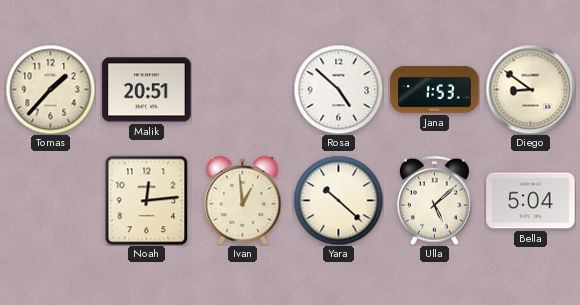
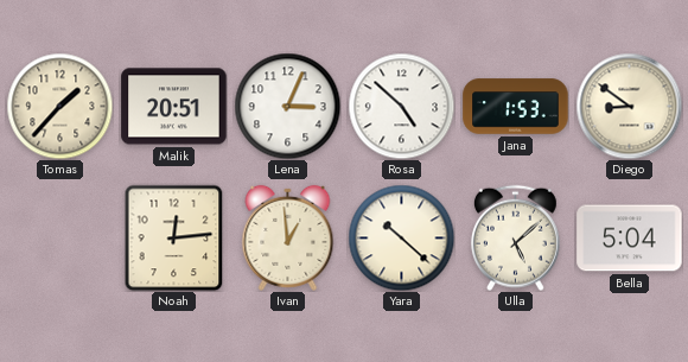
Lena: none -> 3:04
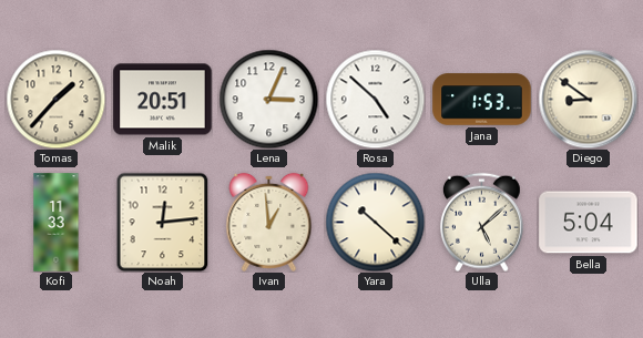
Kofi: none -> 11:33
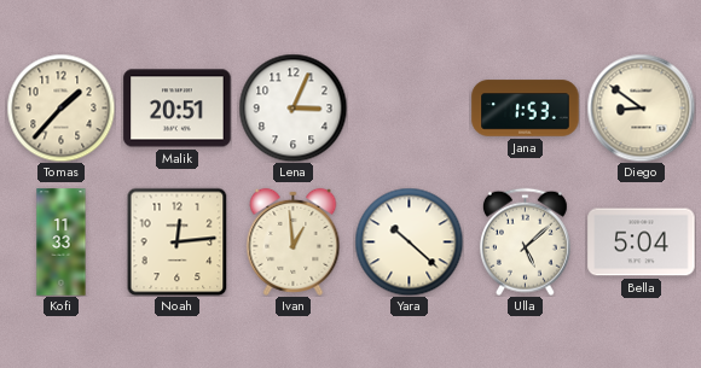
Rosa: 4:52 -> none
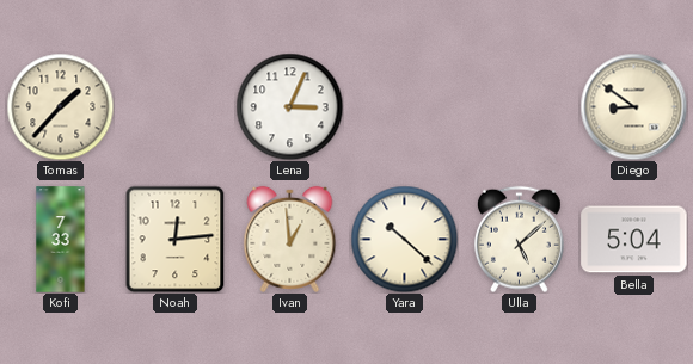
Malik: 20:51 -> none
Jana: 1:53 -> none
Kofi: 11:33 -> 7:33
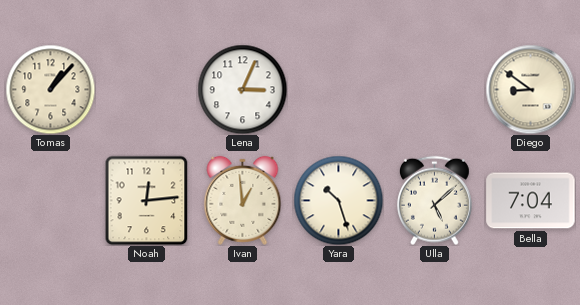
Tomas: 1:37 -> 1:07
Kofi: 7:33 -> none
Yara: 10:22 -> 10:27
Bella: 5:04 -> 7:04
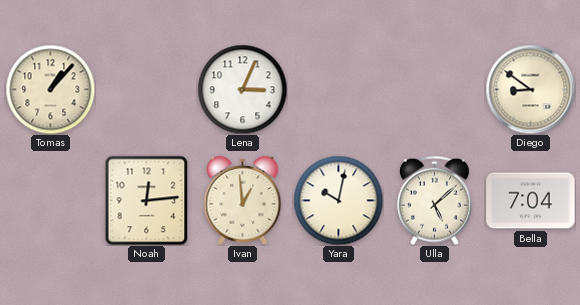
Yara: 10:27 -> 10:02
